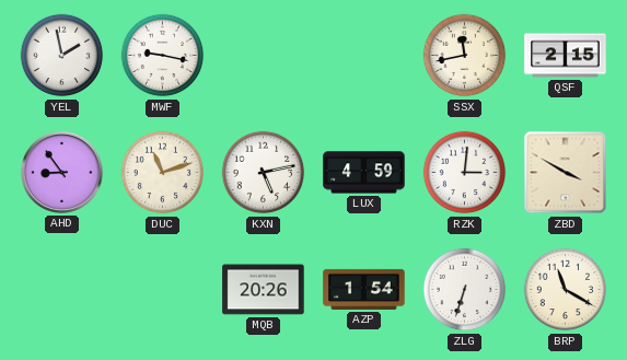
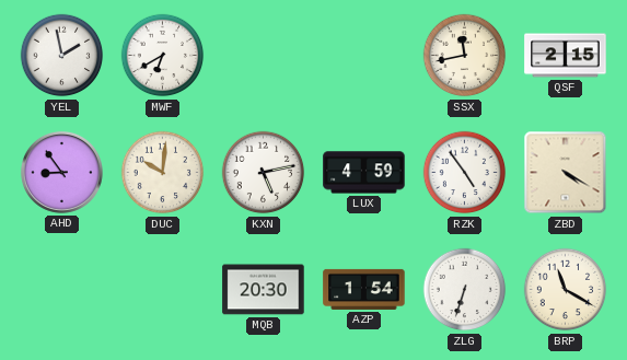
MWF: 9:17 -> 6:40
DUC: 11:12 -> 10:01
RZK: 3:01 -> 4:54
ZBD: 3:50 -> 4:20
MQB: 20:26 -> 20:30
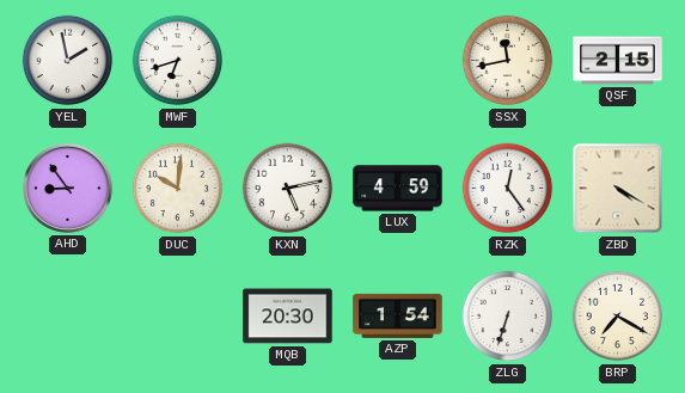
MWF: 6:40 -> 6:42
RZK: 4:54 -> 12:24
BRP: 11:20 -> 7:20
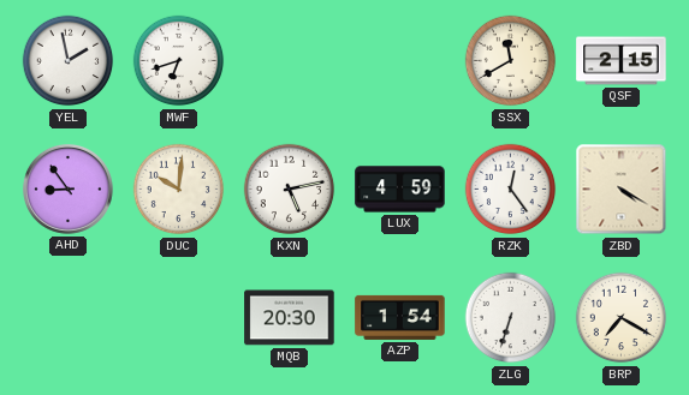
SSX: 11:43 -> 11:40
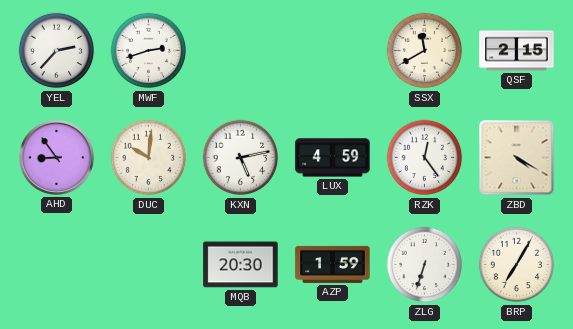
YEL: 1:58 -> 2:37
MWF: 6:42 -> 2:42
AZP: 1:54 -> 1:59
BRP: 7:20 -> 7:05
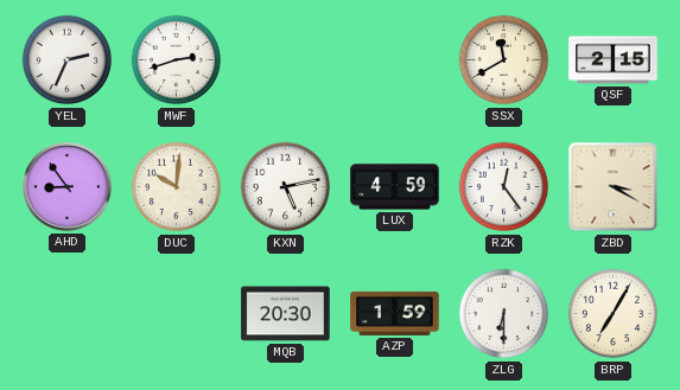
YEL: 2:37 -> 2:34
ZBD: 4:20 -> 3:20
ZLG: 6:33 -> 6:30
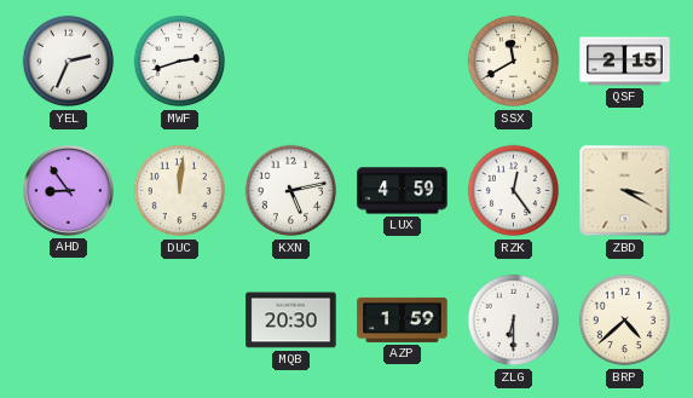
DUC: 10:01 -> 12:01
BRP: 7:05 -> 4:38
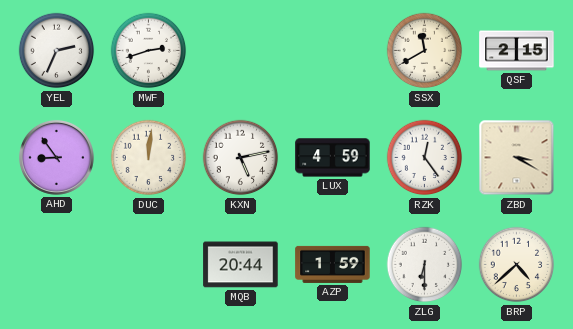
MQB: 20:30 -> 20:44
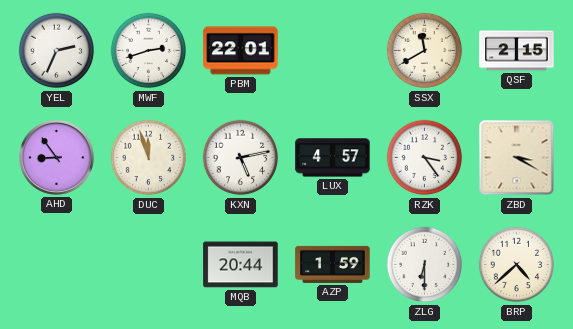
PBM: none -> 22:01
DUC: 12:01 -> 11:57
LUX: 4:59 -> 4:57
RZK: 12:24 -> 3:24
